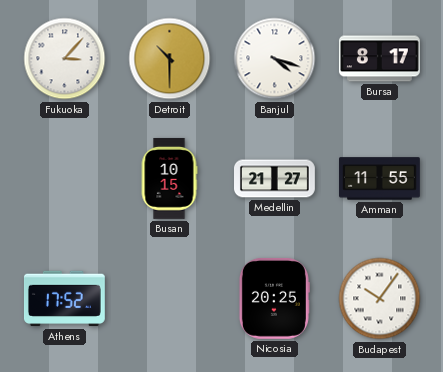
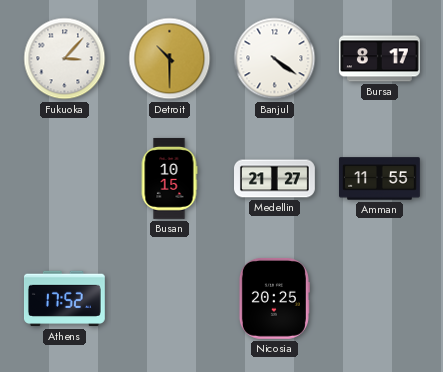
Banjul: 4:18 -> 4:21
Budapest: 10:06 -> none
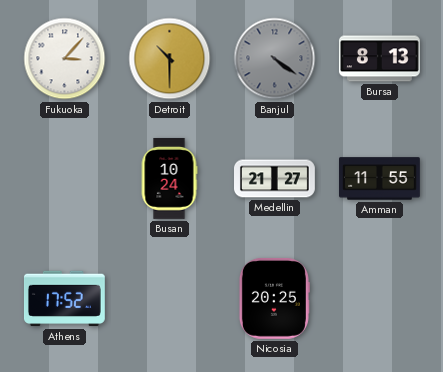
Banjul dial: white -> grey
Bursa: 8:17 -> 8:13
Busan: 10:15 -> 10:24
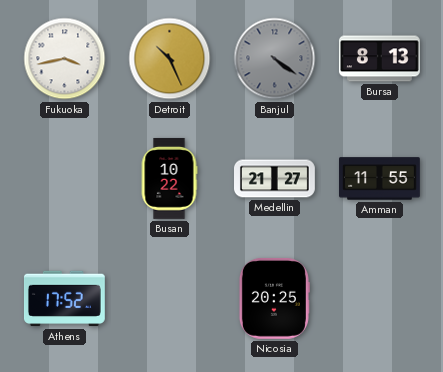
Fukuoka: 3:07 -> 3:43
Detroit: 10:30 -> 10:26
Busan: 10:24 -> 10:22
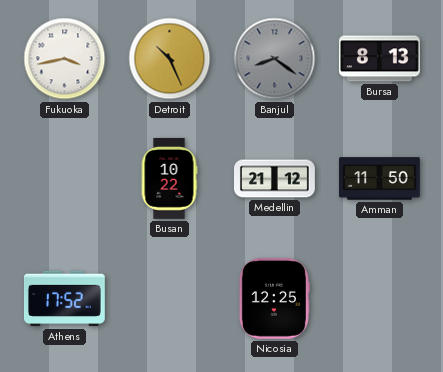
Banjul: 4:21 -> 8:21
Medellin: 21:27 -> 21:12
Amman: 11:55 -> 11:50
Nicosia: 20:25 -> 12:25
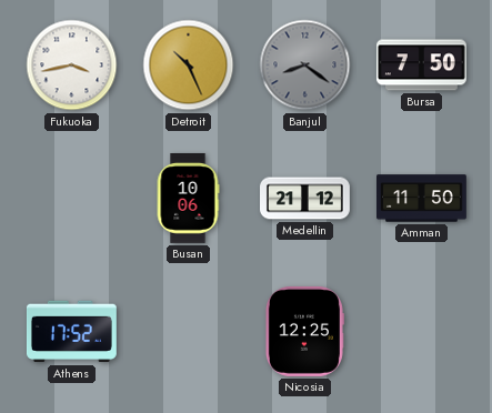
Bursa: 8:13 -> 7:50
Busan: 10:22 -> 10:06
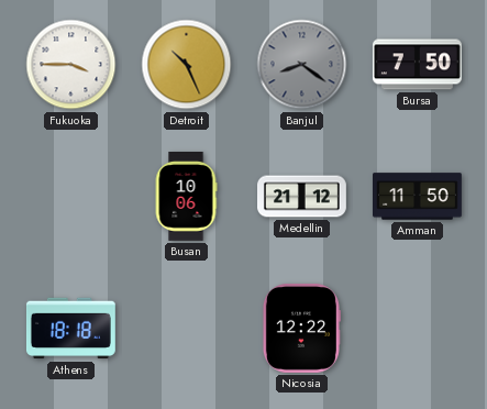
Fukuoka: 3:43 -> 3:45
Athens: 17:52 -> 18:18
Nicosia: 12:25 -> 12:22
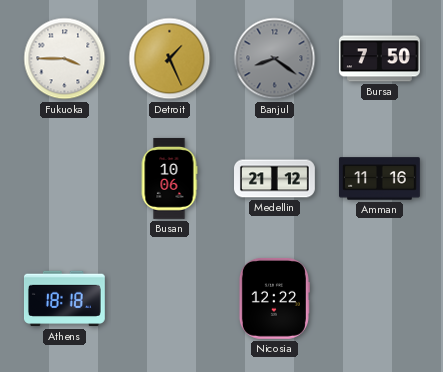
Detroit: 10:26 -> 1:26
Amman: 11:50 -> 11:16
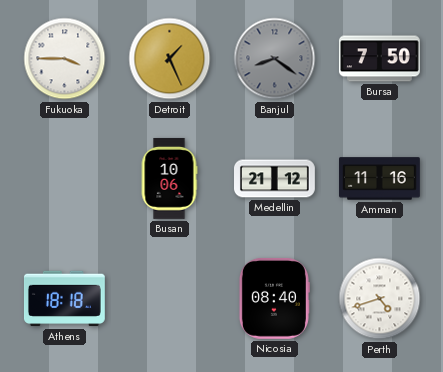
Nicosia: 12:22 -> 08:40
Perth: none -> 4:42
